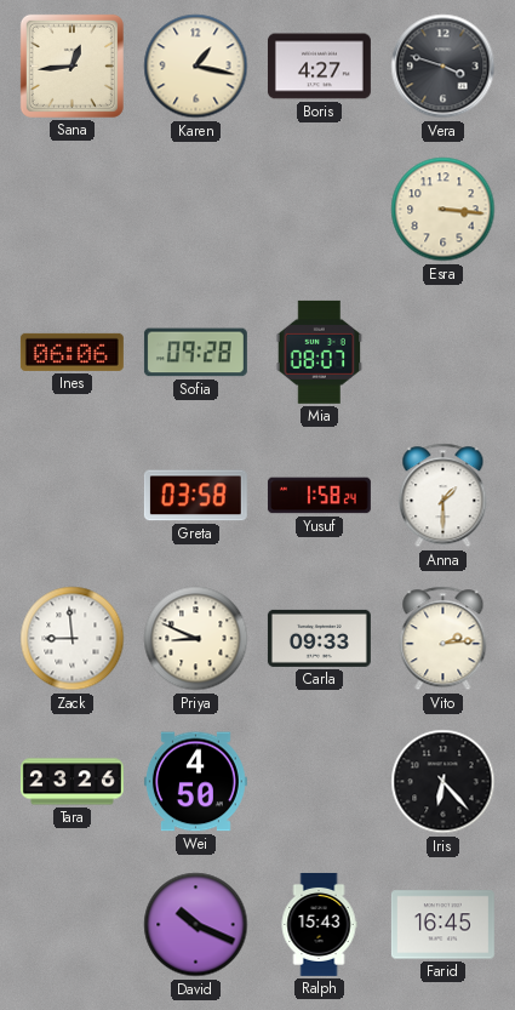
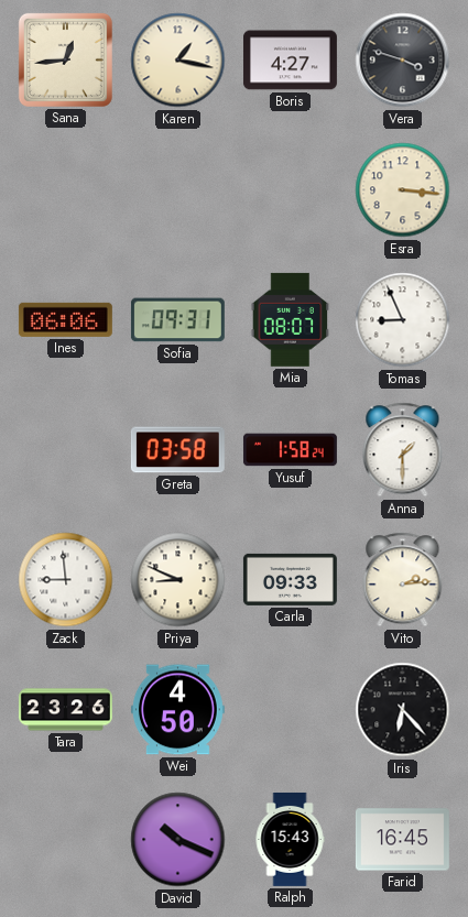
Sofia: 09:28 -> 09:31
Tomas: none -> 8:56
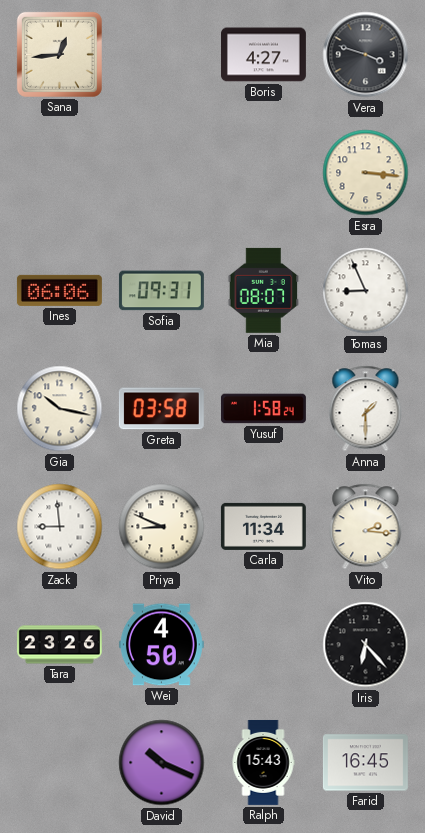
Karen: 1:17 -> none
Gia: none -> 10:17
Carla: 09:33 -> 11:34
Vito: 2:14 -> 2:16
